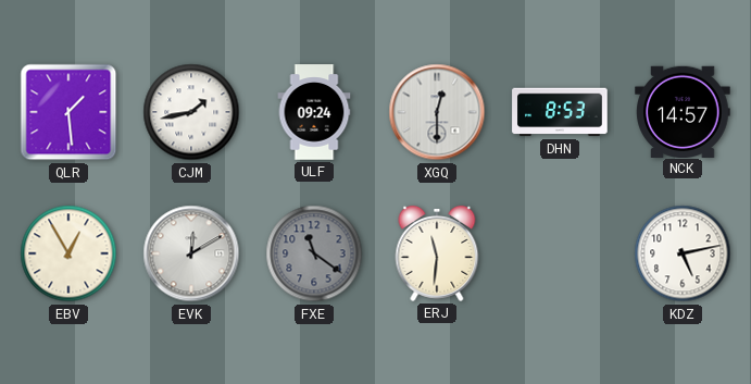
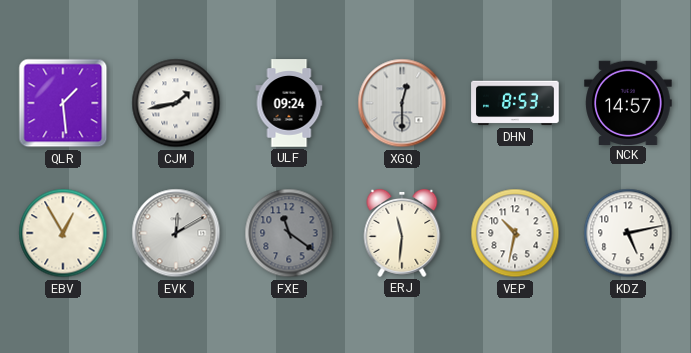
VEP: none -> 10:32
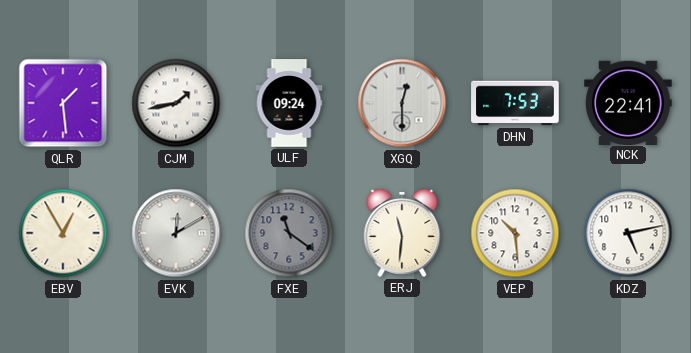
DHN: 8:53 -> 7:53
NCK: 14:57 -> 22:41
VEP: 10:32 -> 10:29
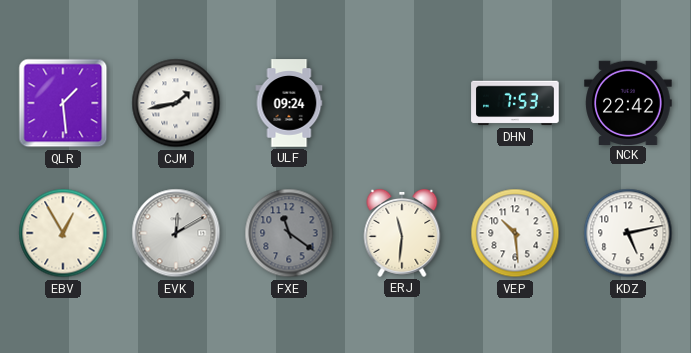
XGQ: 12:30 -> none
NCK: 22:41 -> 22:42
